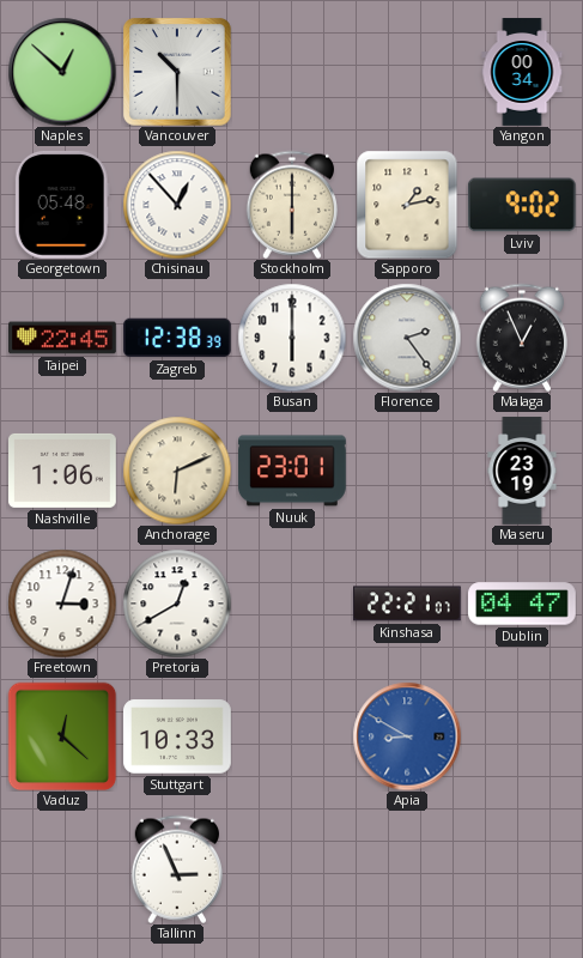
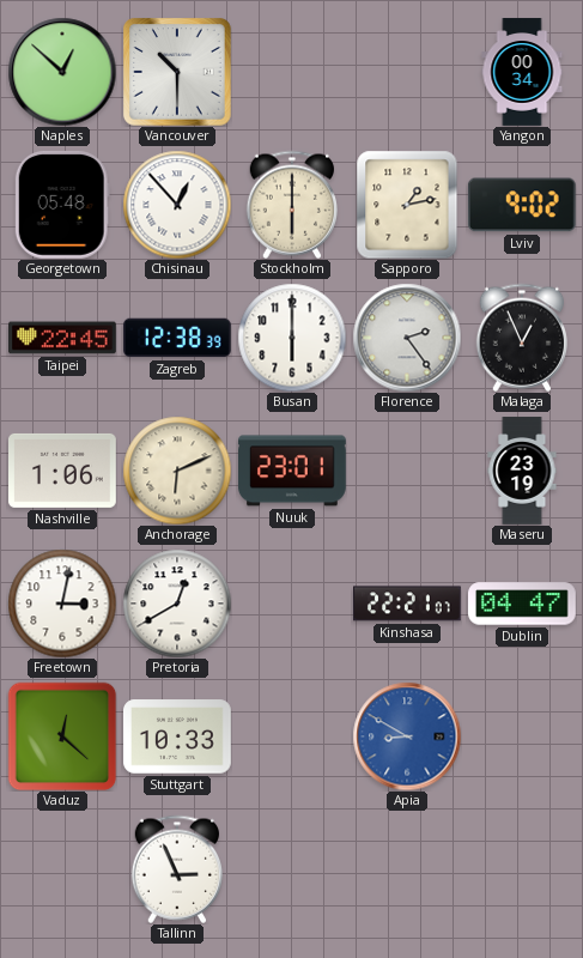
Freetown: 3:03 -> 3:02
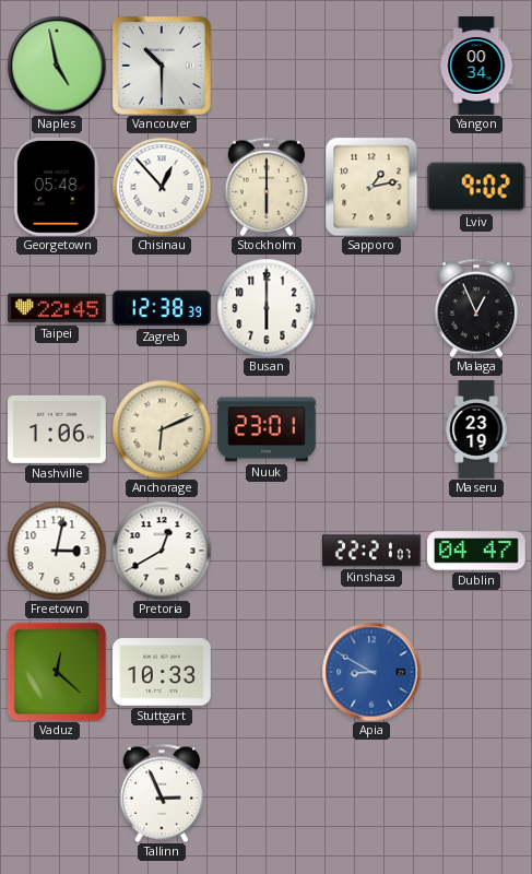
Naples: 12:52 -> 4:58
Florence: 2:24 -> none
